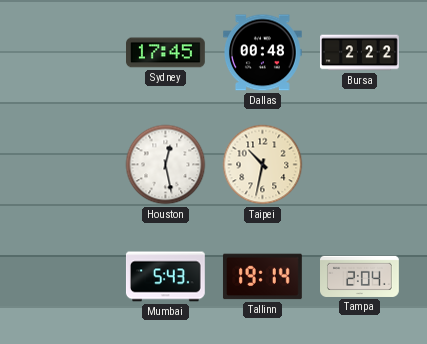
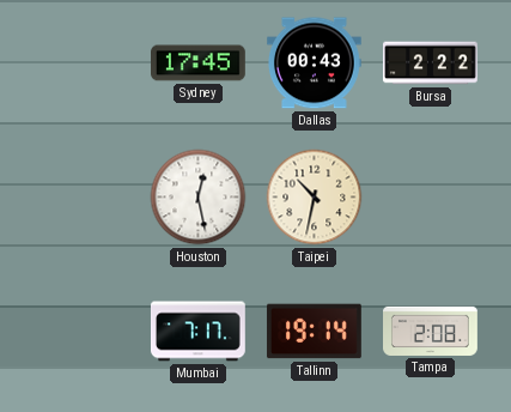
Dallas: 00:48 -> 00:43
Mumbai: 5:43 -> 7:17
Tampa: 2:04 -> 2:08
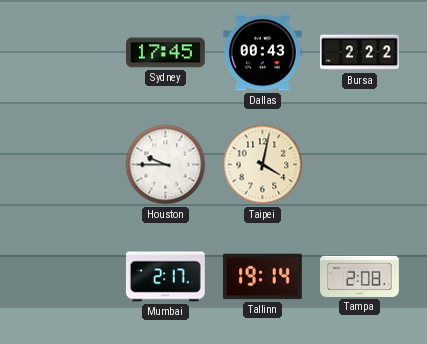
Houston: 12:28 -> 9:45
Taipei: 10:32 -> 4:02
Mumbai: 7:17 -> 2:17
